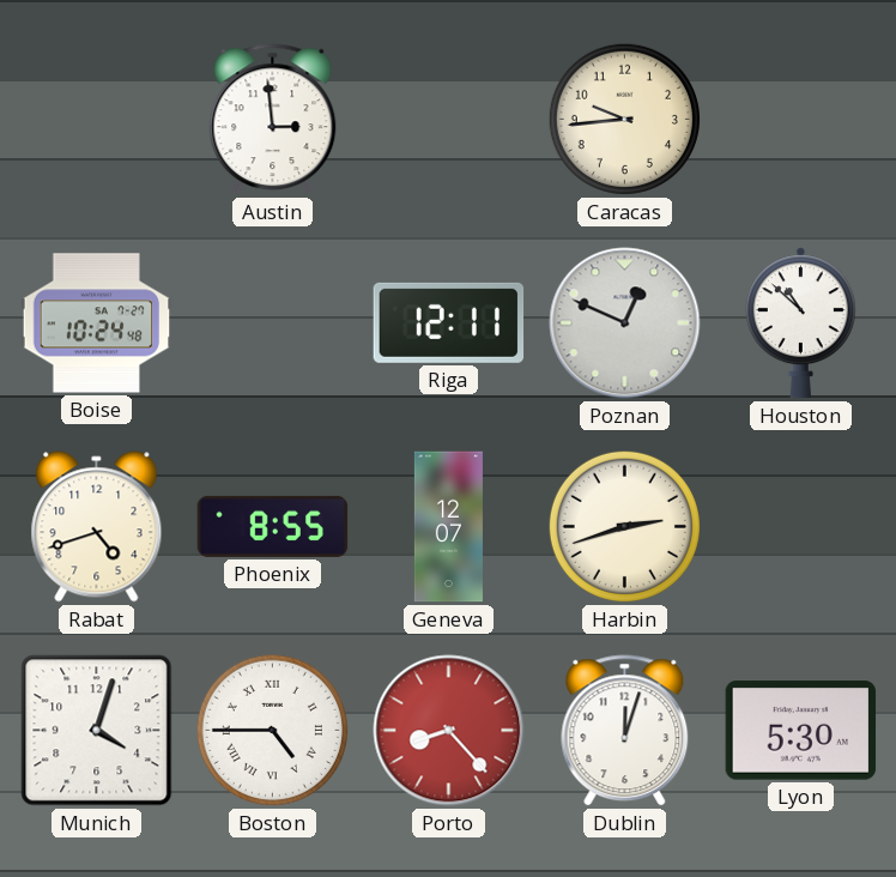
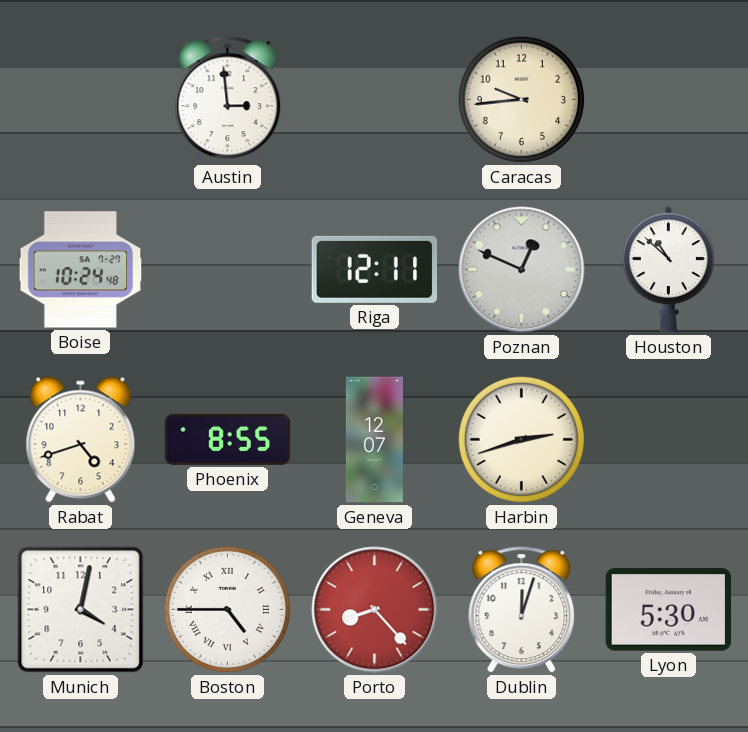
Munich: 4:03 -> 4:02
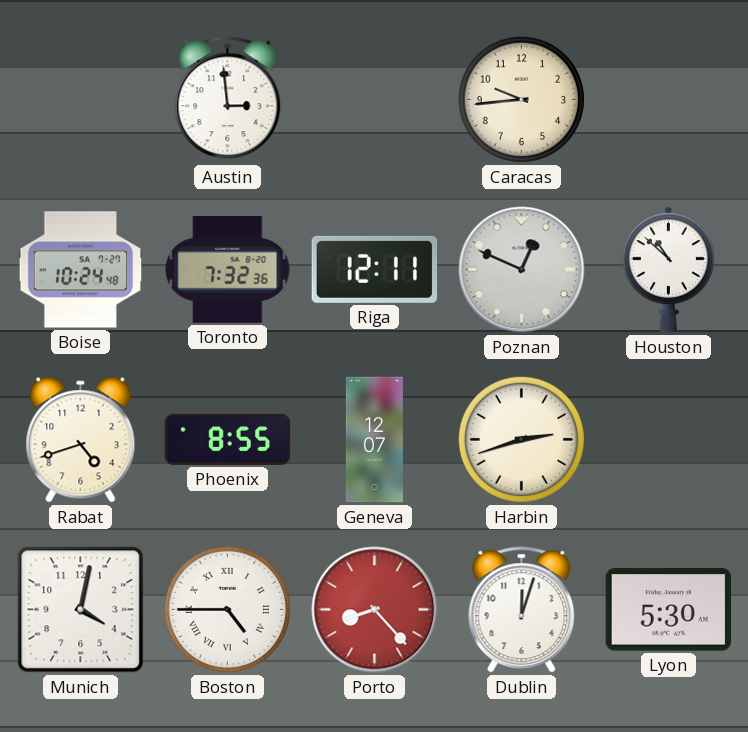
Toronto: none -> 7:32
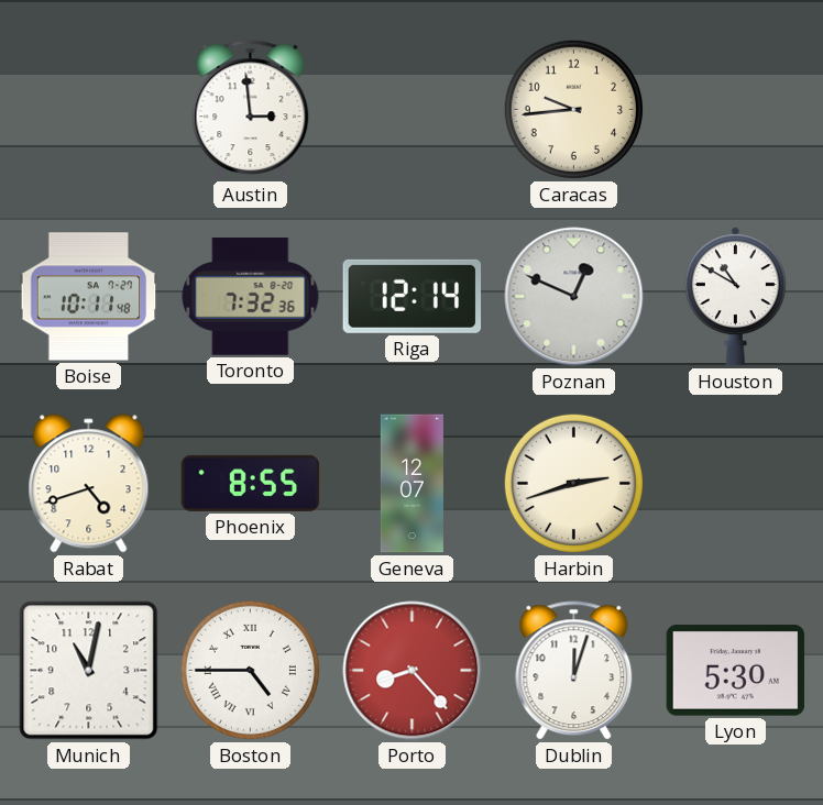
Boise: 10:24 -> 10:11
Riga: 12:11 -> 12:14
Houston: 10:52 -> 10:50
Munich: 4:02 -> 11:02
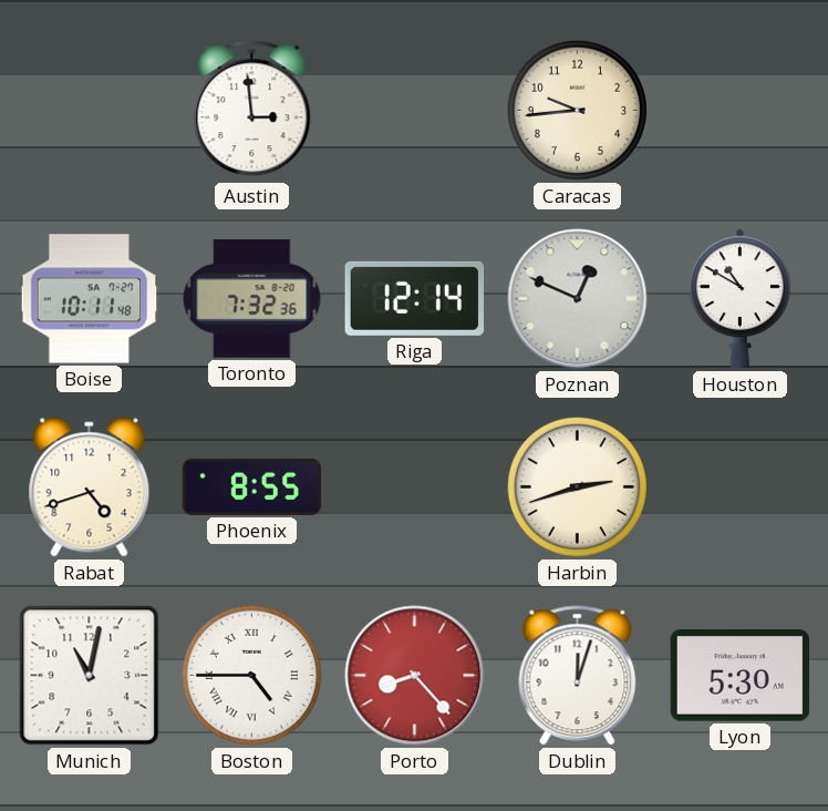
Geneva: 12:07 -> none
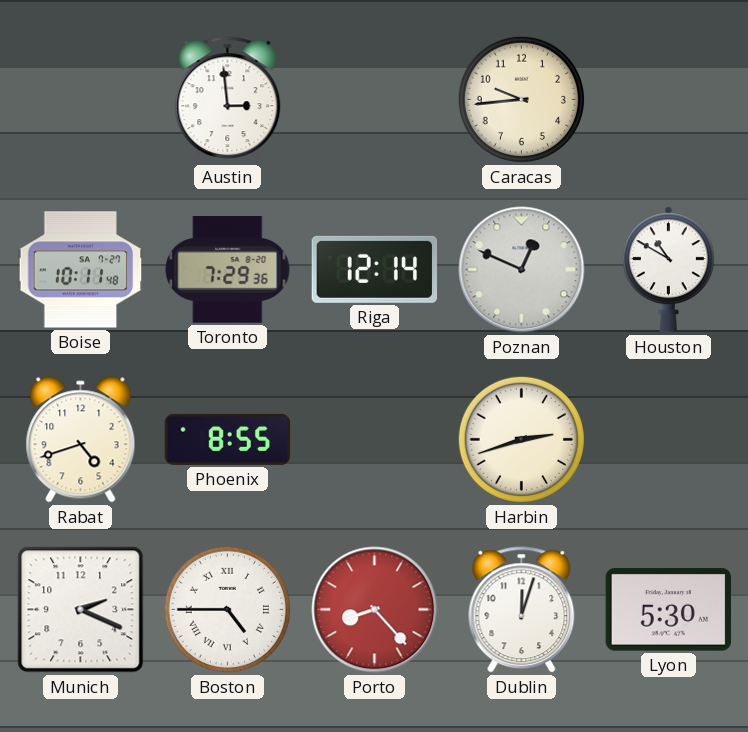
Toronto: 7:32 -> 7:29
Munich: 11:02 -> 2:19
